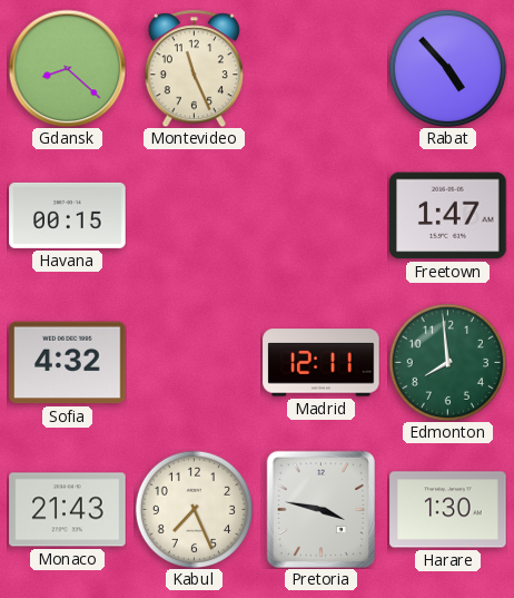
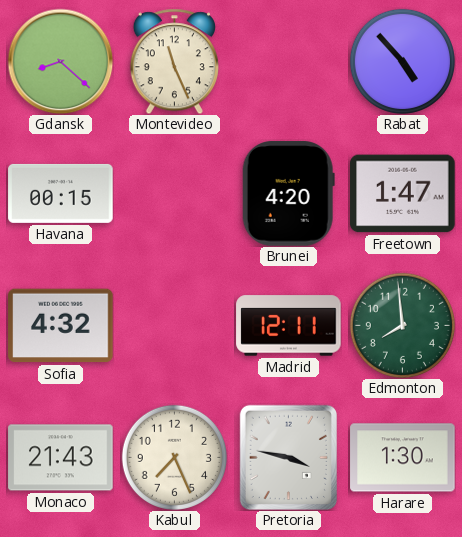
Brunei: none -> 4:20
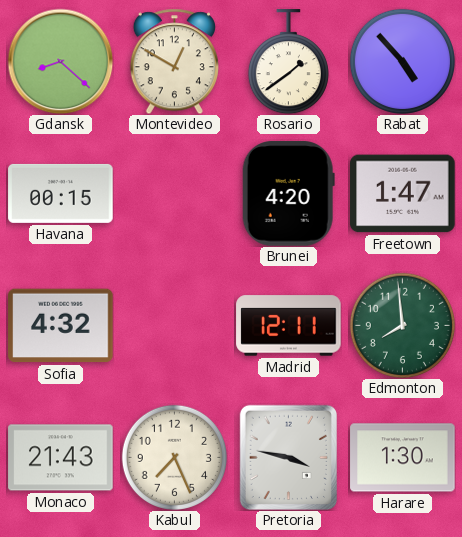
Montevideo: 11:26 -> 12:50
Rosario: none -> 1:39
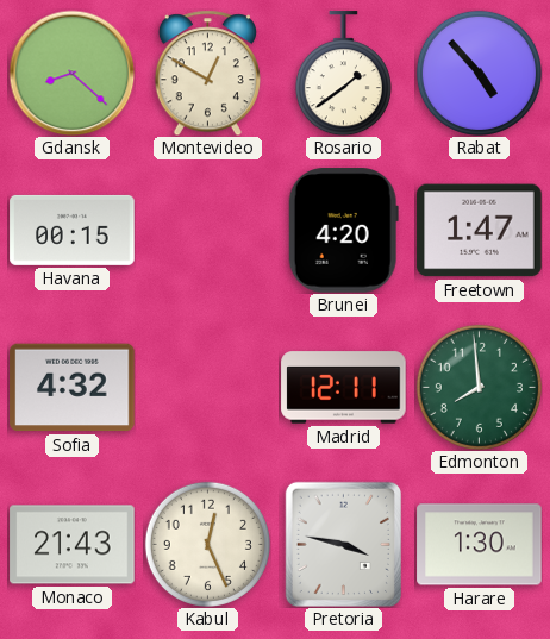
Kabul: 7:26 -> 12:26
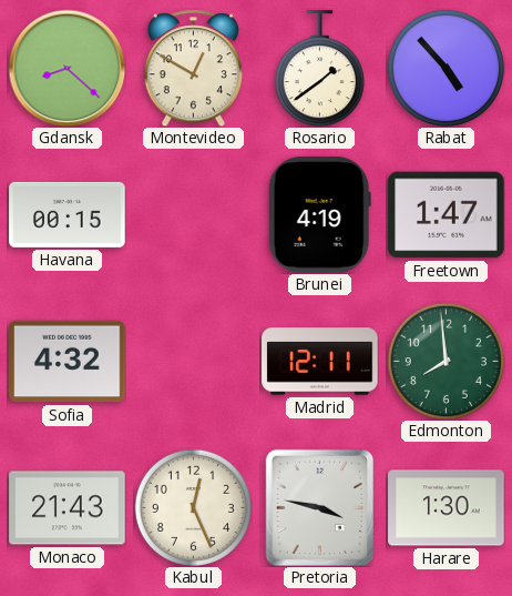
Brunei: 4:20 -> 4:19
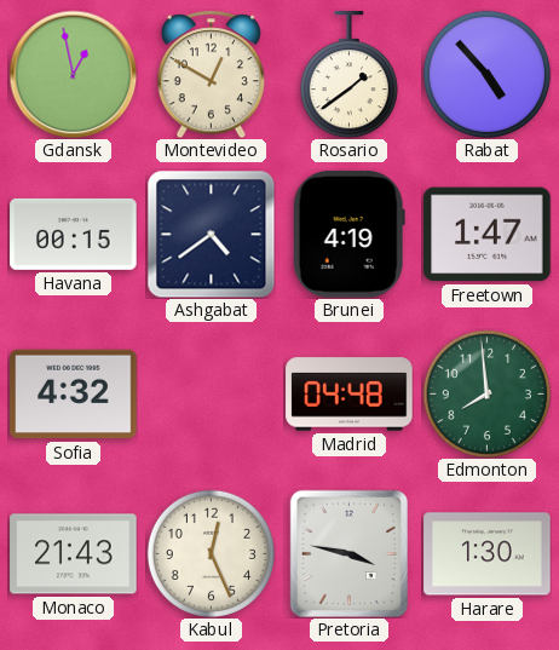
Gdansk: 8:22 -> 12:58
Ashgabat: none -> 4:39
Madrid: 12:11 -> 04:48
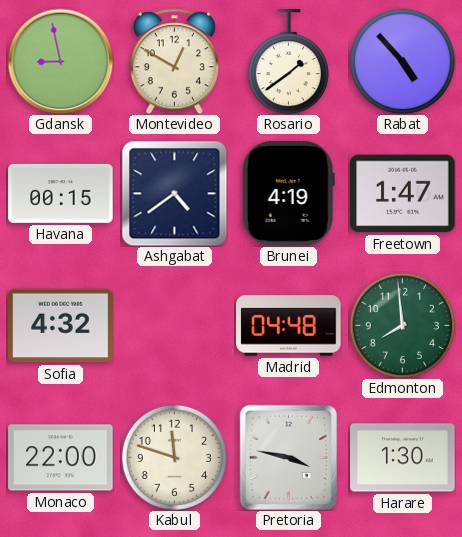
Gdansk: 12:58 -> 8:58
Monaco: 21:43 -> 22:00
Kabul: 12:26 -> 11:48
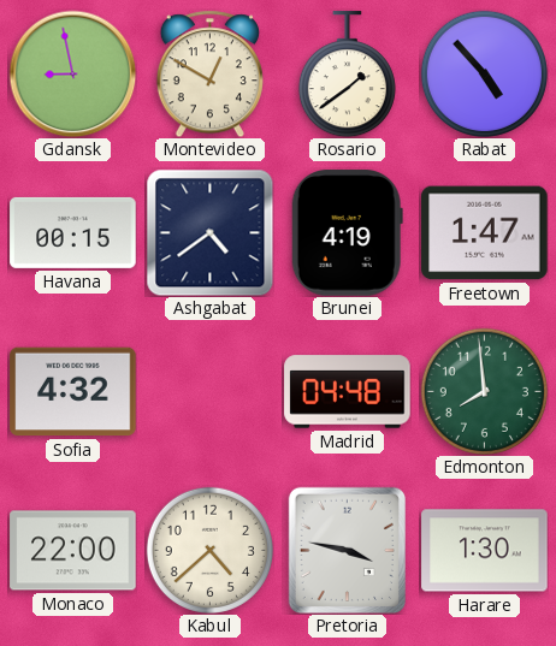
Kabul: 11:48 -> 4:38
